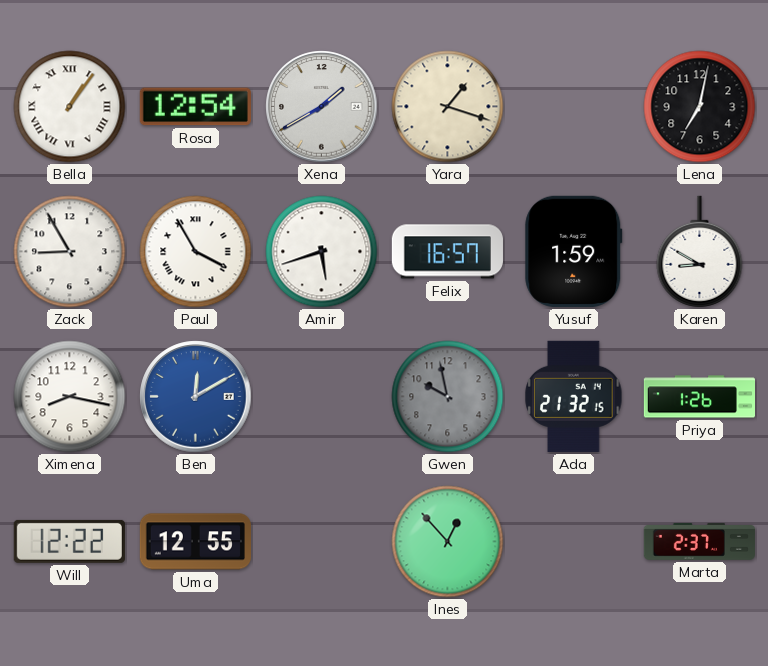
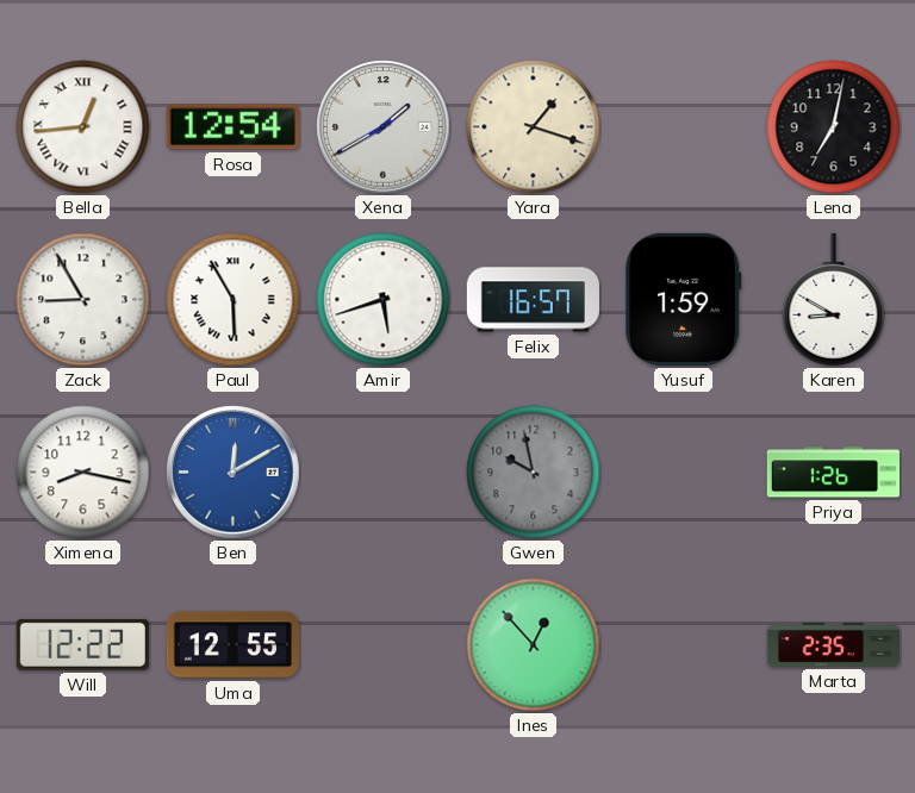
Bella: 1:06 -> 12:44
Paul: 3:55 -> 5:55
Ada: 21:32 -> none
Marta: 2:37 -> 2:35
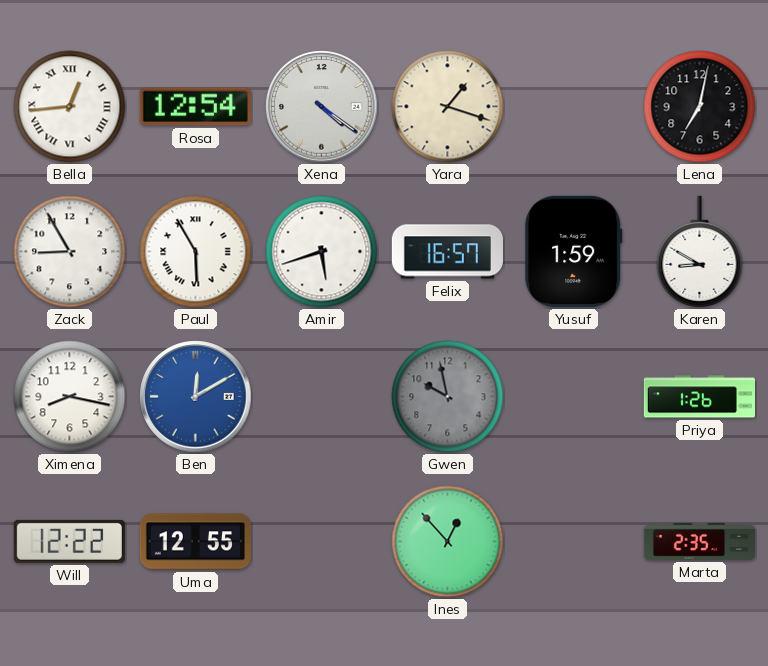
Xena: 1:40 -> 4:21
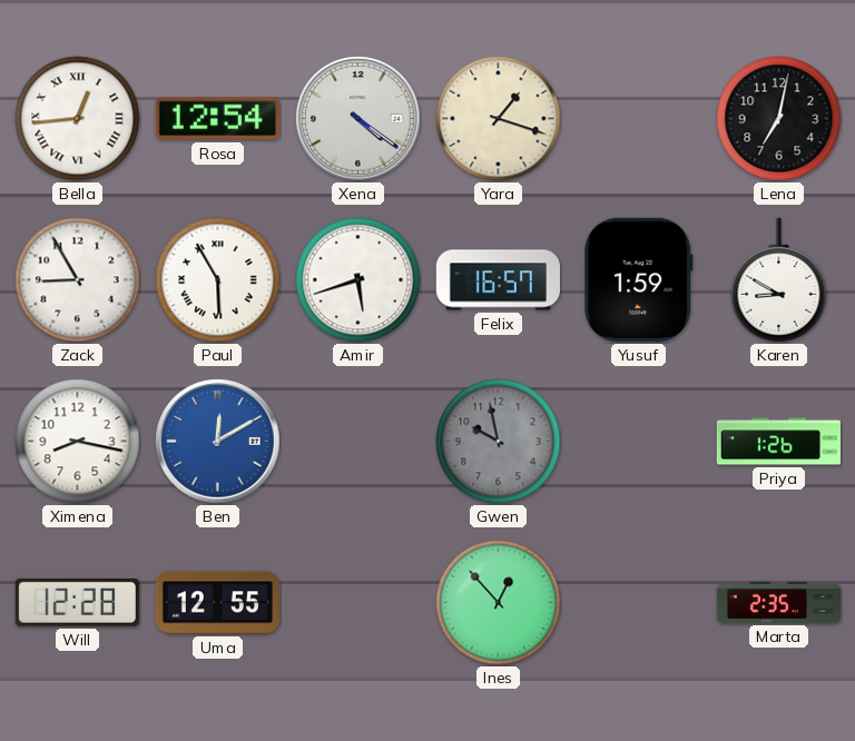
Will: 12:22 -> 12:28
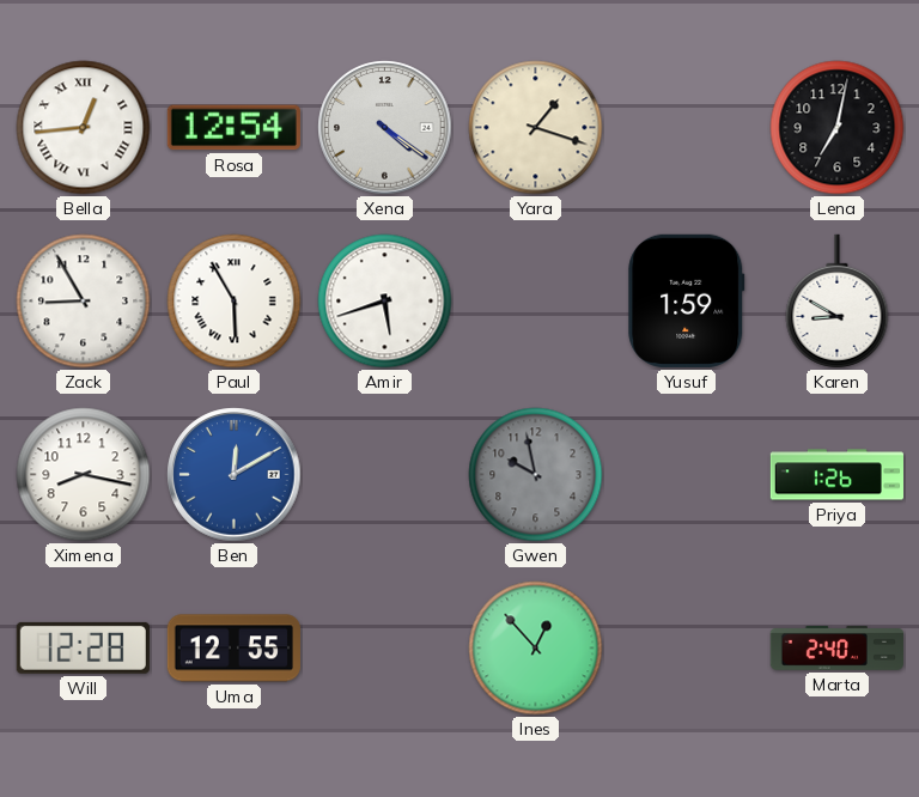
Felix: 16:57 -> none
Marta: 2:35 -> 2:40
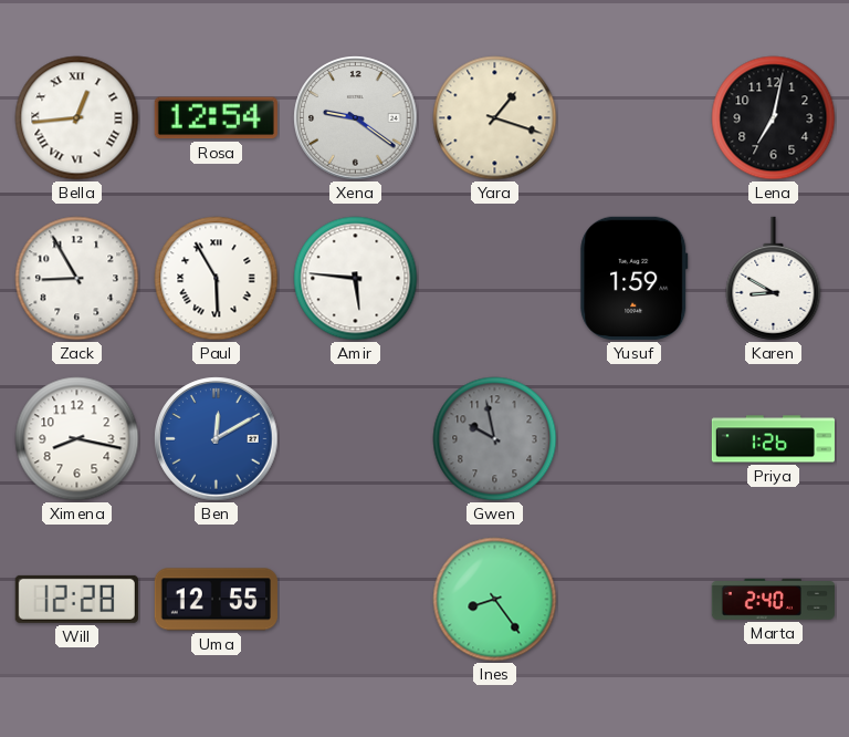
Xena: 4:21 -> 9:21
Amir: 5:42 -> 5:46
Ines: 12:53 -> 8:24
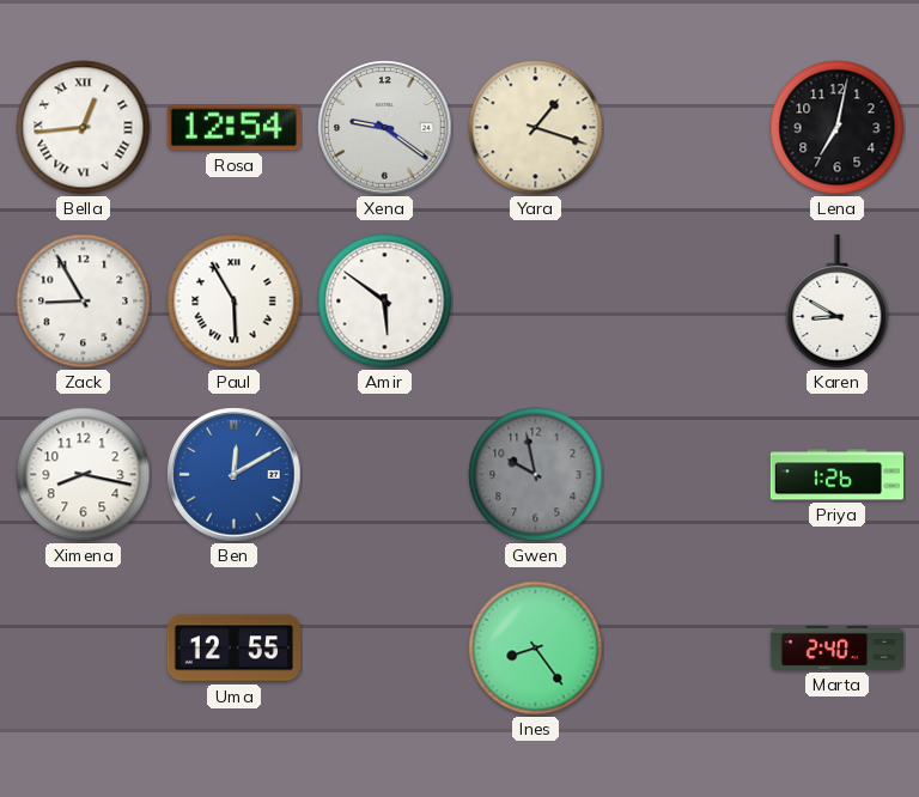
Amir: 5:46 -> 5:51
Yusuf: 1:59 -> none
Will: 12:28 -> none
